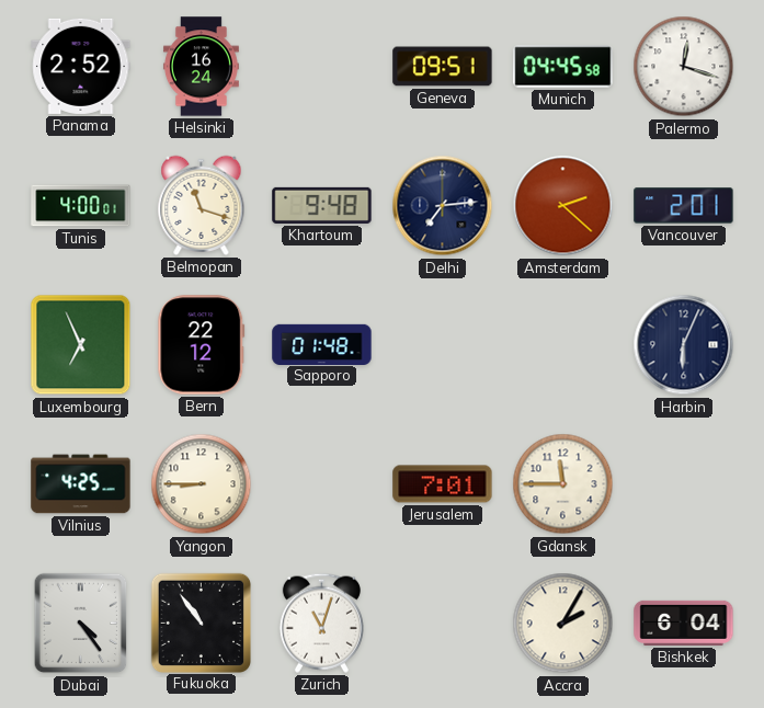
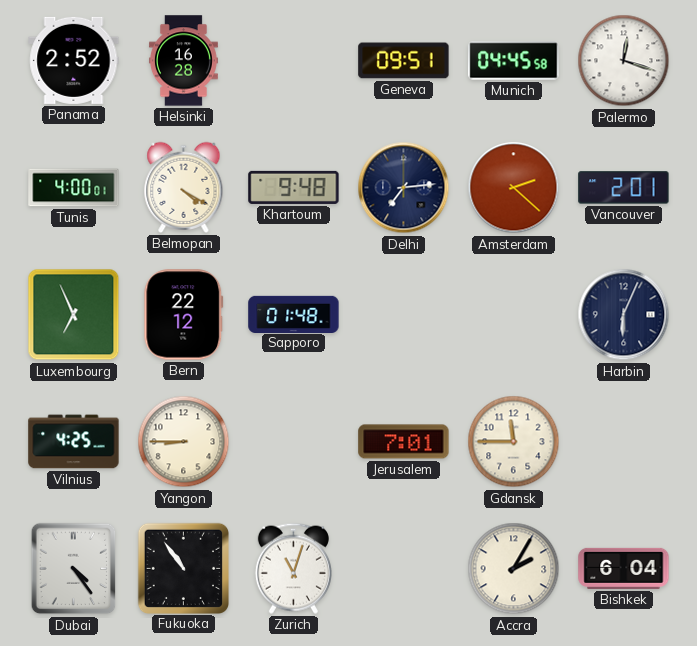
Helsinki: 16:24 -> 16:28
Belmopan: 11:18 -> 4:20
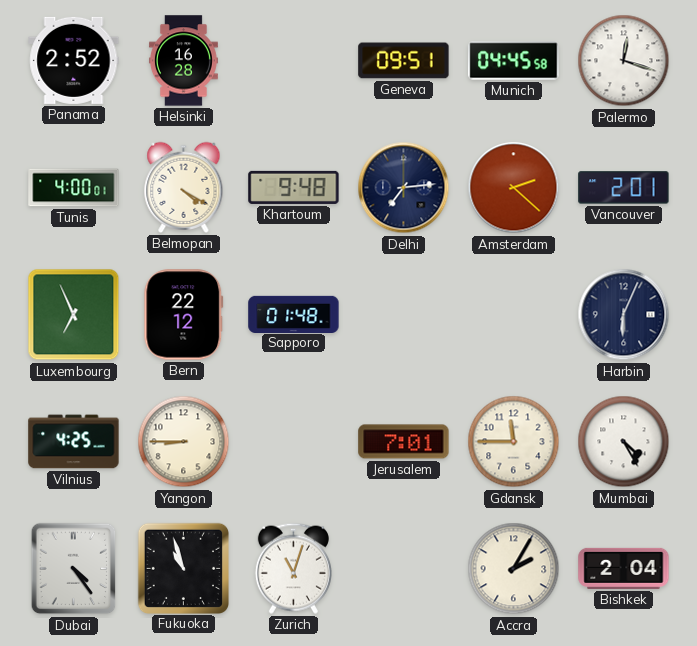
Mumbai: none -> 4:25
Fukuoka: 10:54 -> 10:57
Bishkek: 6:04 -> 2:04
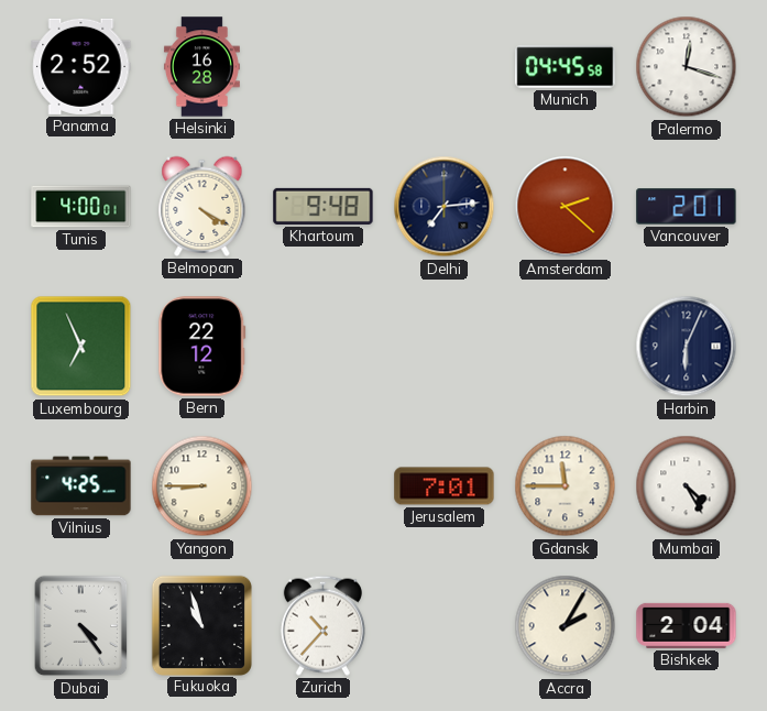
Geneva: 09:51 -> none
Sapporo: 01:48 -> none
Zurich: 11:03 -> 10:37
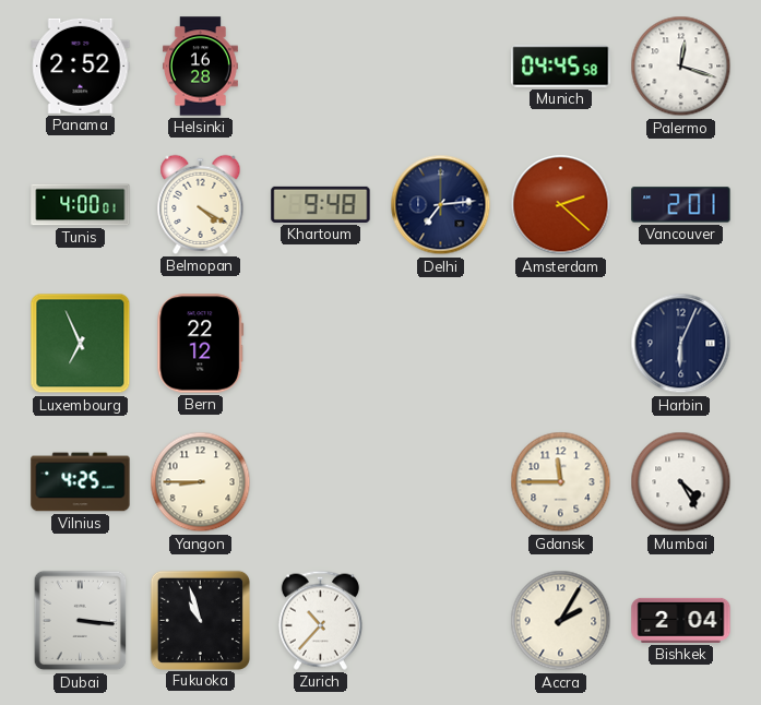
Jerusalem: 7:01 -> none
Dubai: 4:24 -> 3:16
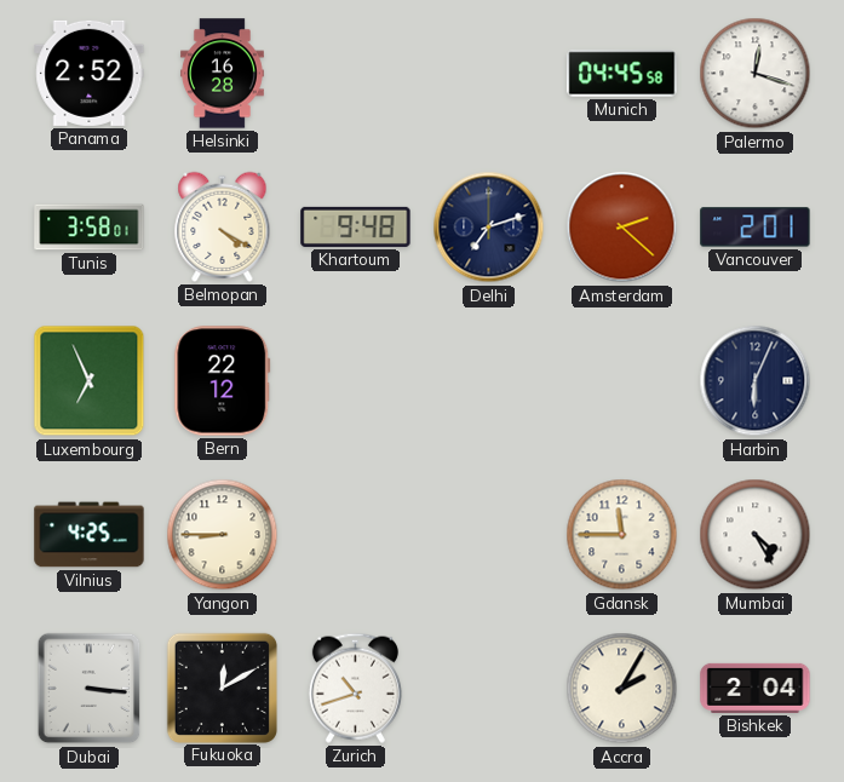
Tunis: 4:00 -> 3:58
Delhi: 7:14 -> 7:12
Fukuoka: 10:57 -> 12:10
Zurich: 10:37 -> 10:42
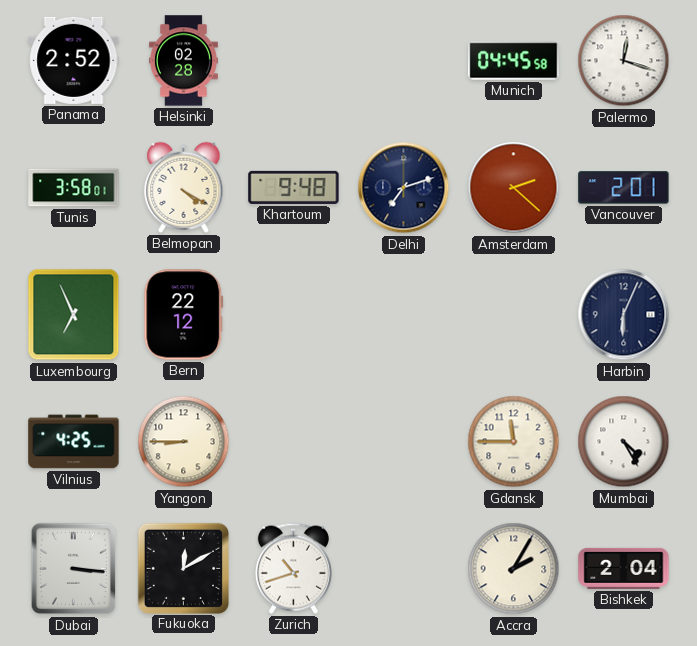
Helsinki: 16:28 -> 02:28
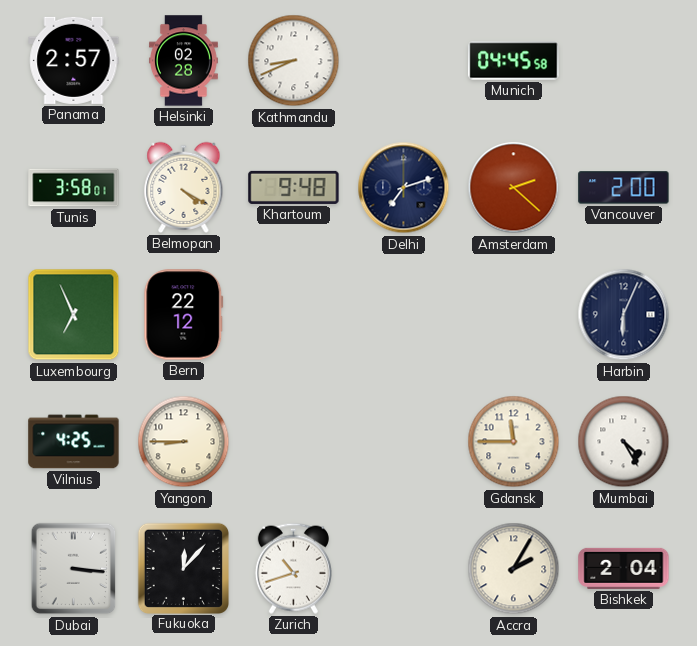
Panama: 2:52 -> 2:57
Kathmandu: none -> 8:41
Palermo: 12:18 -> none
Vancouver: 2:01 -> 2:00
Fukuoka: 12:10 -> 12:07
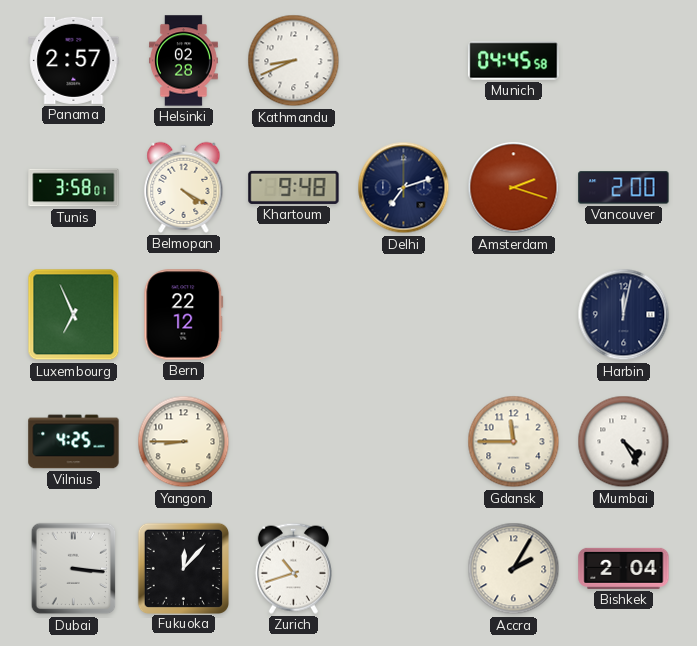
Amsterdam: 2:22 -> 2:18
Harbin: 6:04 -> 12:02
